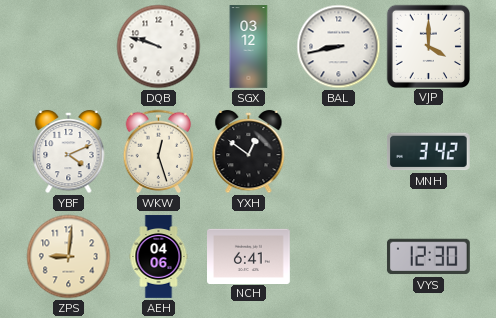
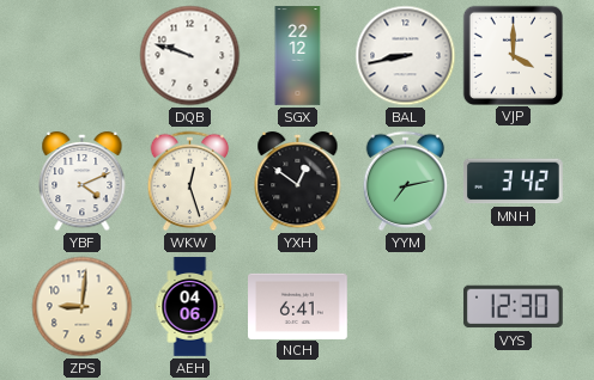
SGX: 03:12 -> 22:12
YYM: none -> 7:13
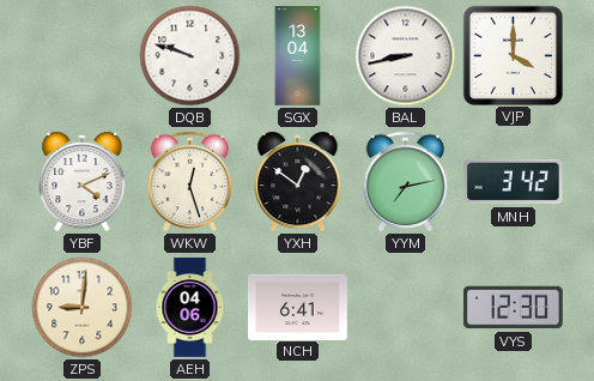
SGX: 22:12 -> 13:04
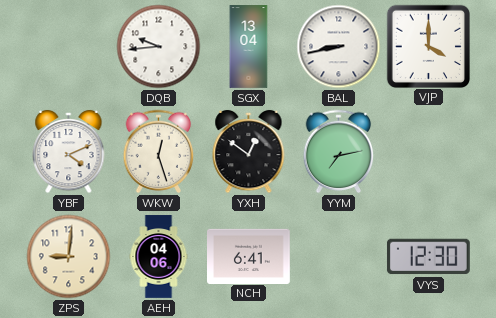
DQB: 9:48 -> 9:44
MNH: 3:42 -> none
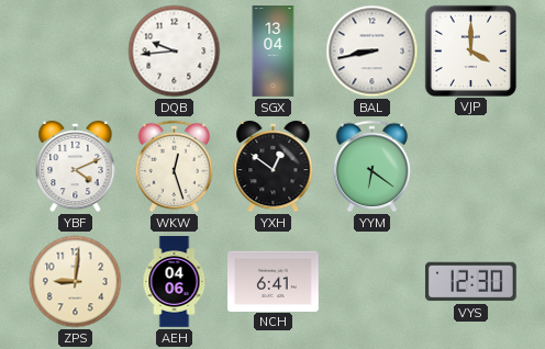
YYM: 7:13 -> 6:21
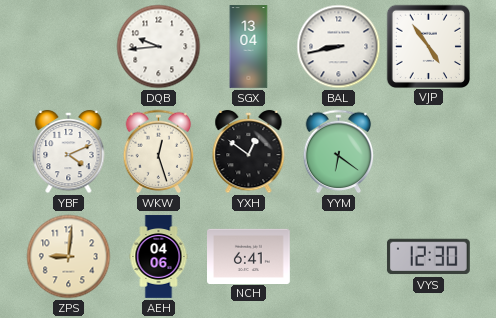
VJP: 4:00 -> 4:54
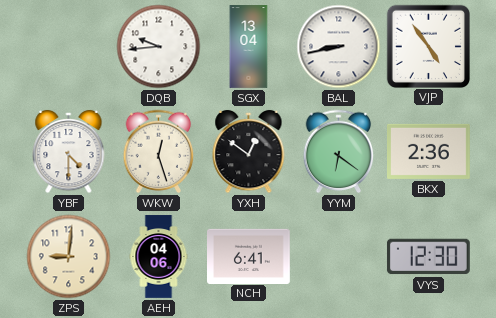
YBF: 4:11 -> 4:30
BKX: none -> 2:36
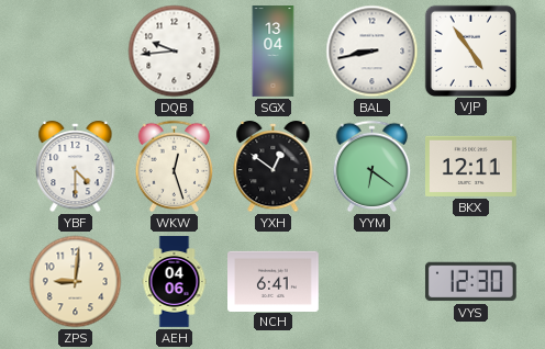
BKX: 2:36 -> 12:11
